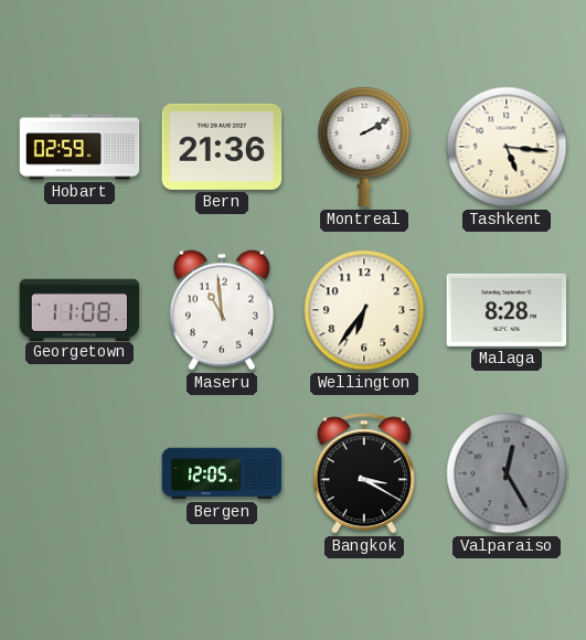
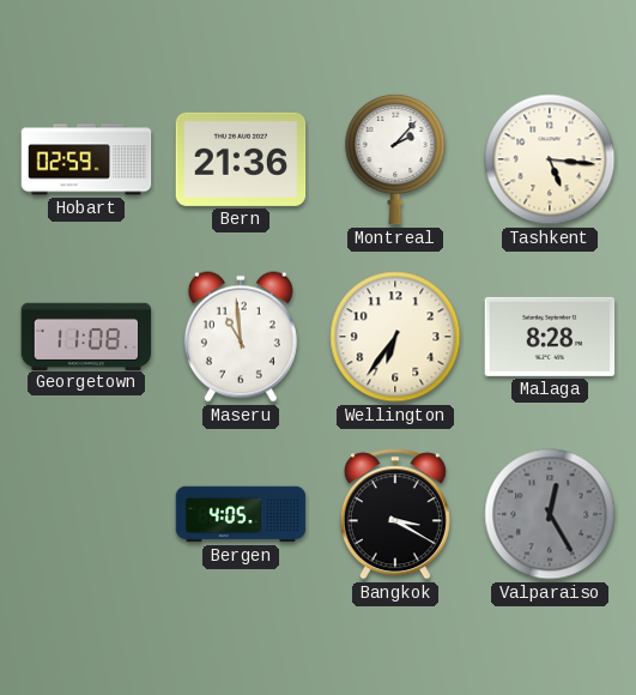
Montreal: 2:10 -> 2:07
Bergen: 12:05 -> 4:05
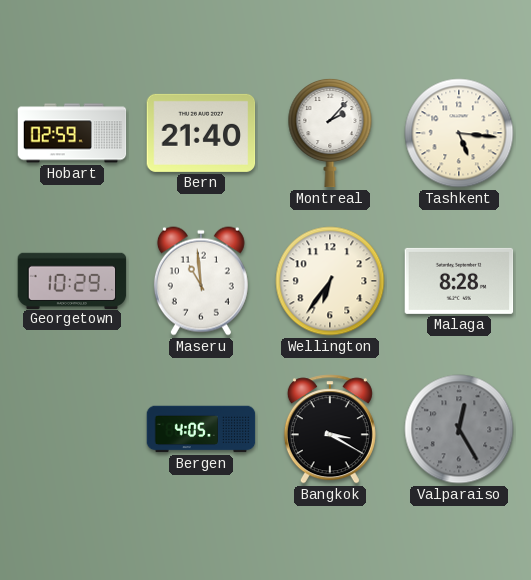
Bern: 21:36 -> 21:40
Georgetown: 11:08 -> 10:29
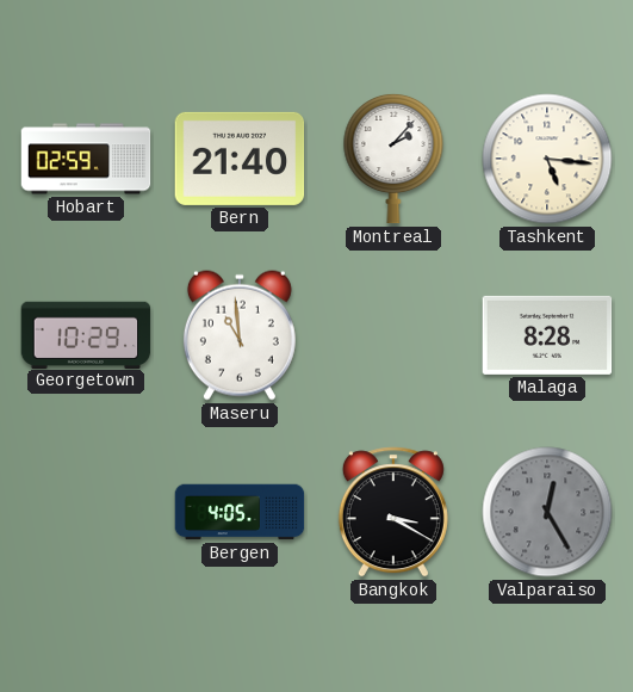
Wellington: 6:36 -> none
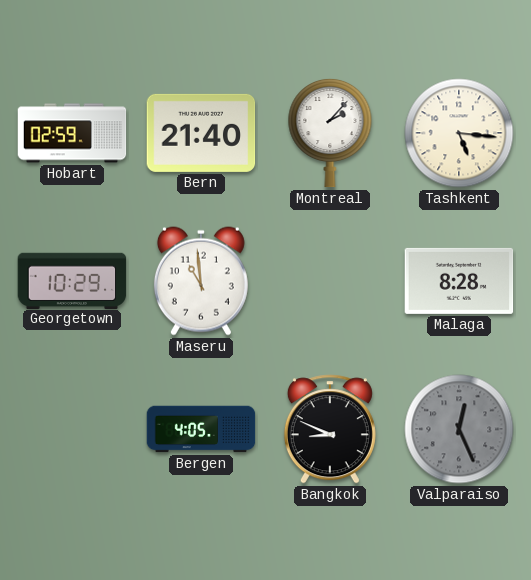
Bangkok: 3:20 -> 8:49
Valparaiso: 12:25 -> 12:26
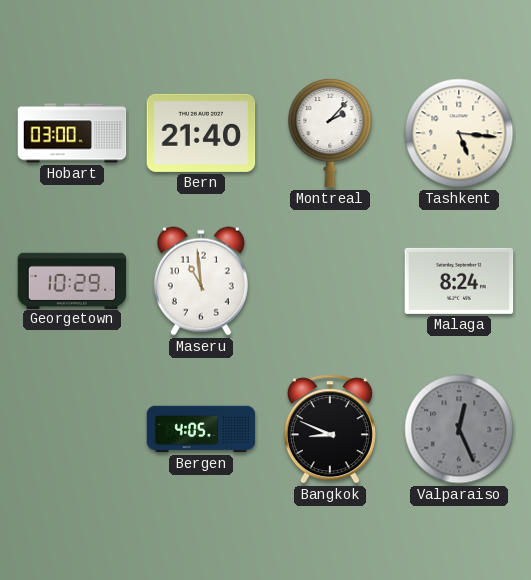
Hobart: 02:59 -> 03:00
Malaga: 8:28 -> 8:24
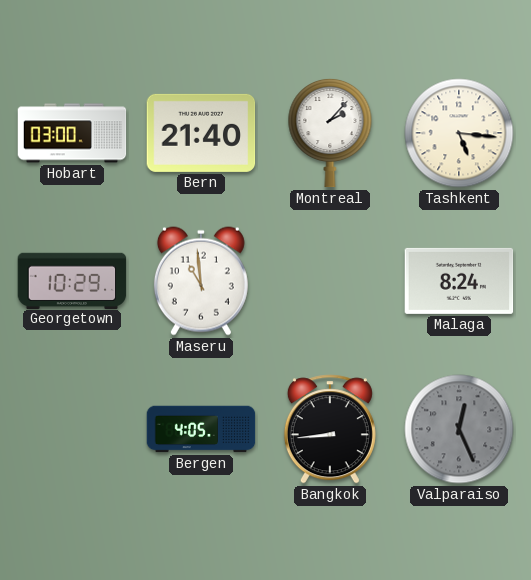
Bangkok: 8:49 -> 8:44
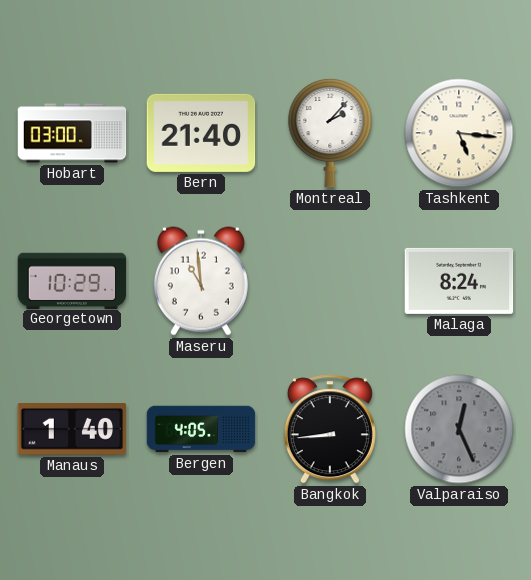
Manaus: none -> 1:40
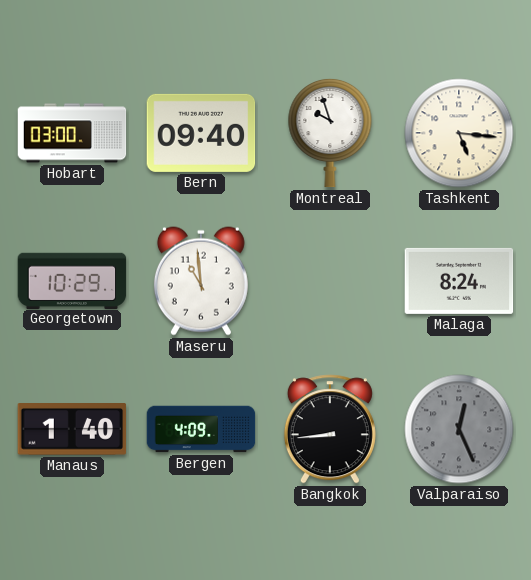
Bern: 21:40 -> 09:40
Montreal: 2:07 -> 9:57
Bergen: 4:05 -> 4:09
